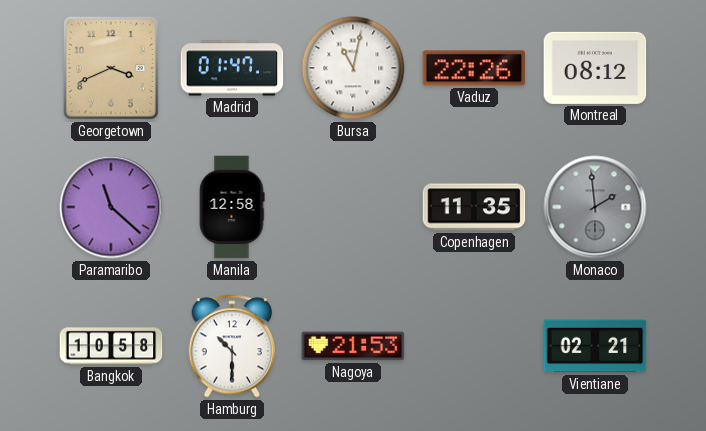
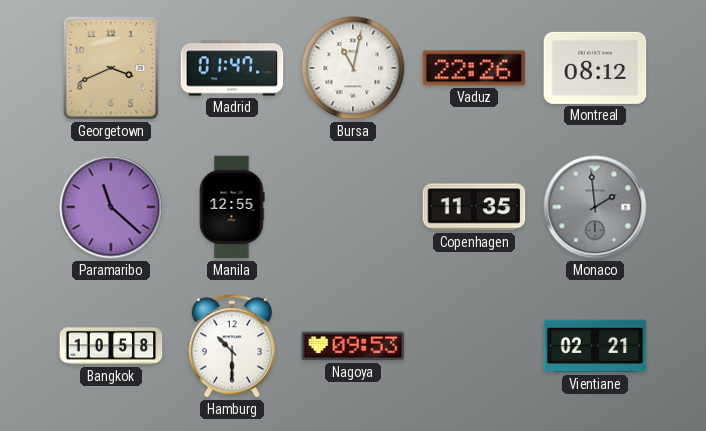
Manila: 12:58 -> 12:55
Nagoya: 21:53 -> 09:53
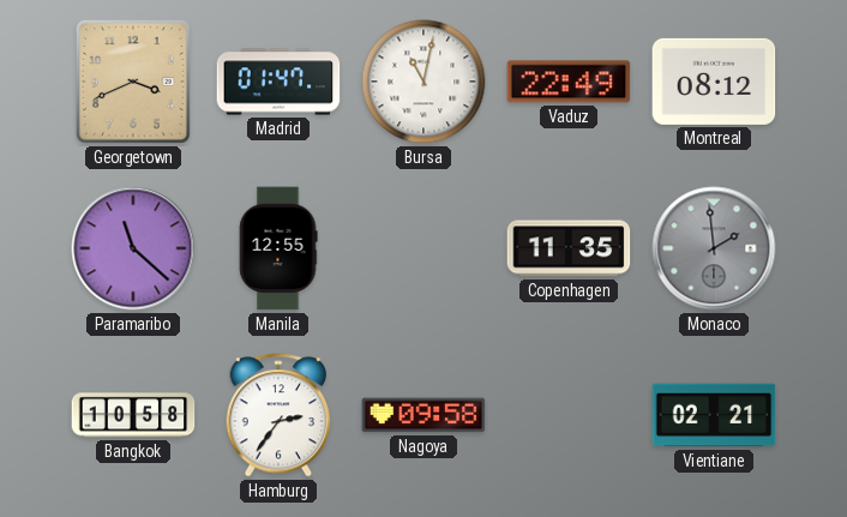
Vaduz: 22:26 -> 22:49
Hamburg: 10:30 -> 2:36
Nagoya: 09:53 -> 09:58
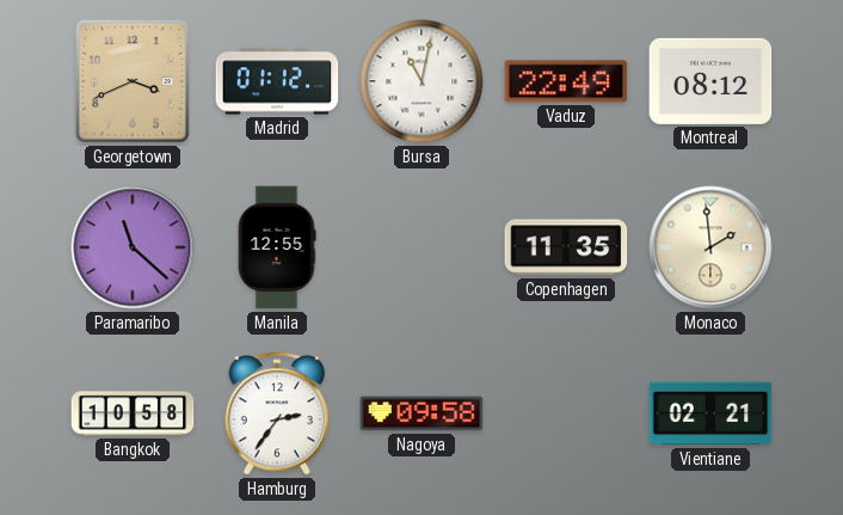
Madrid: 01:47 -> 01:12
Monaco dial: grey -> cream
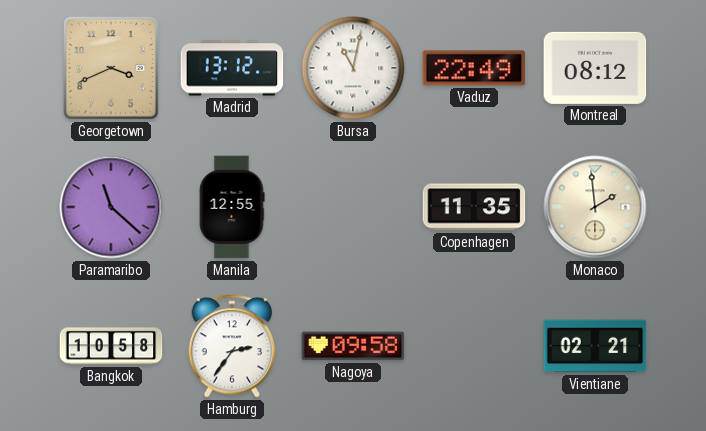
Madrid: 01:12 -> 13:12
